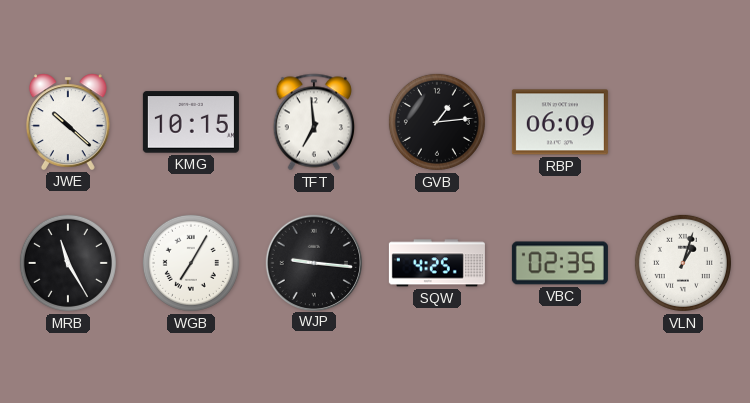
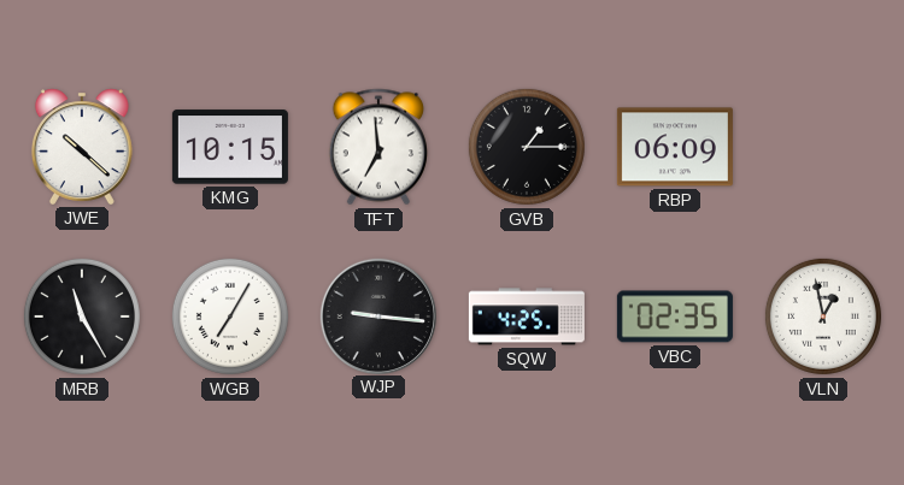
GVB: 1:14 -> 1:15
VLN: 1:03 -> 12:58
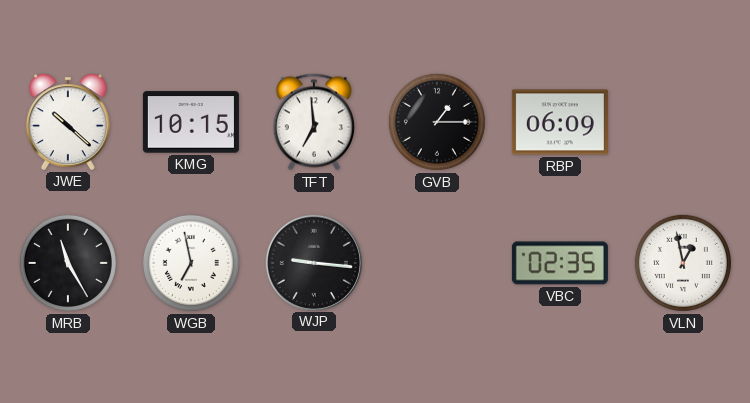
WGB: 7:05 -> 6:58
SQW: 4:25 -> none
